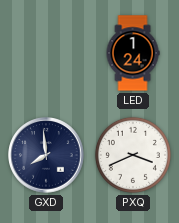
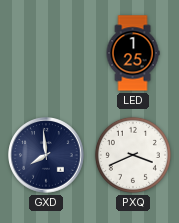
LED: 1:24 -> 1:25
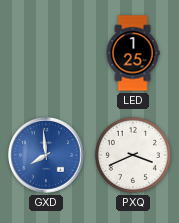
GXD dial: navy -> blue
